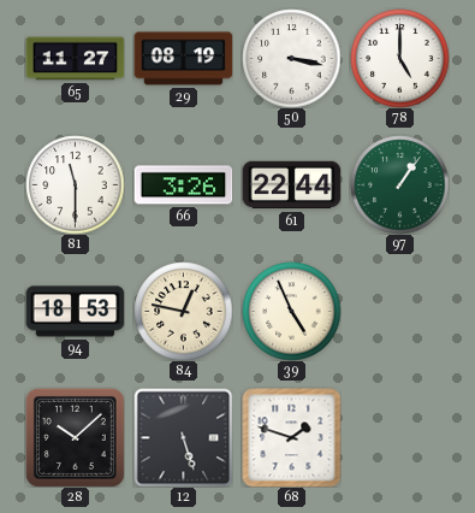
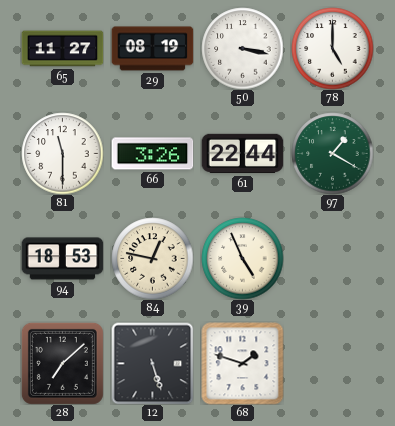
97: 1:06 -> 1:20
28: 10:08 -> 7:08
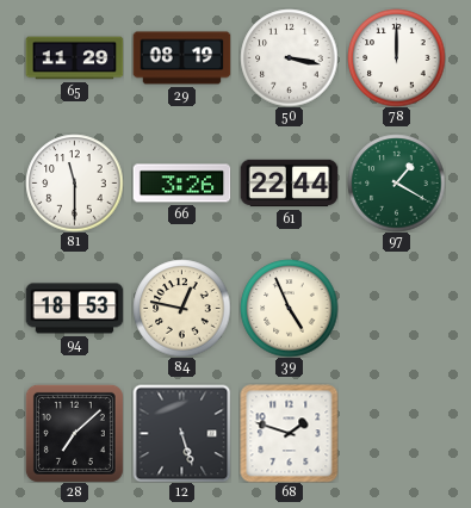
65: 11:27 -> 11:29
78: 5:00 -> 12:00
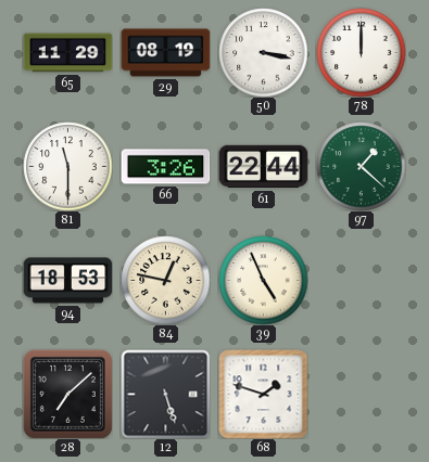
97: 1:20 -> 1:22
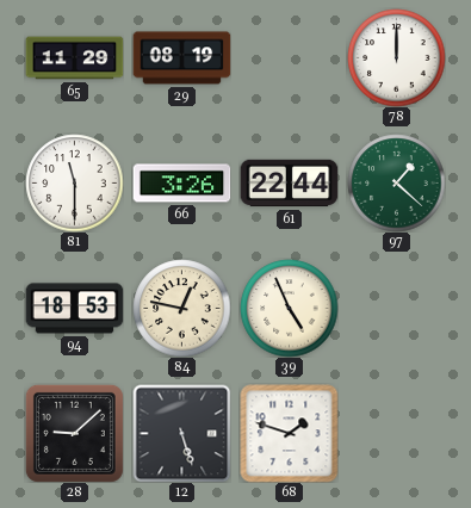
50: 3:17 -> none
28: 7:08 -> 9:08
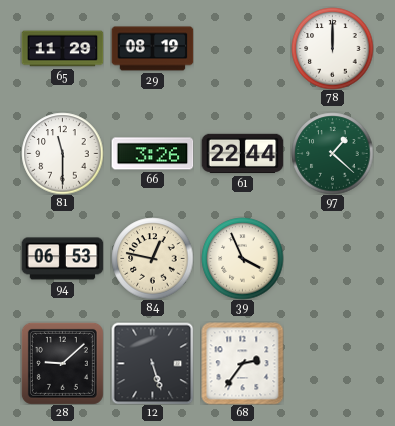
94: 18:53 -> 06:53
39: 4:56 -> 3:56
68: 1:48 -> 2:36
